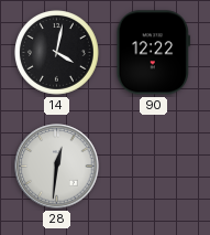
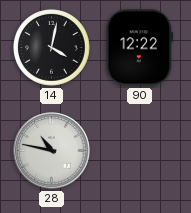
28: 12:31 -> 10:47
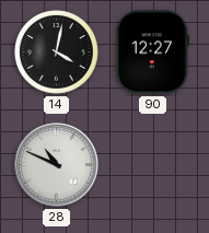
90: 12:22 -> 12:27
28: 10:47 -> 10:49
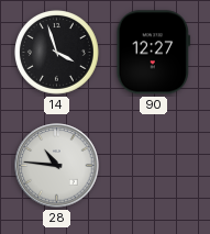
14: 4:02 -> 3:57
28: 10:49 -> 10:46
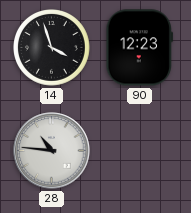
90: 12:27 -> 12:23
